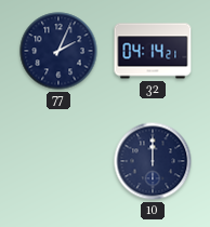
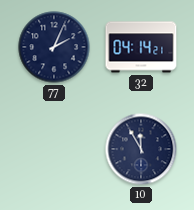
10: 12:00 -> 11:55
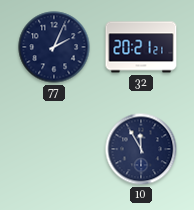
32: 04:14 -> 20:21
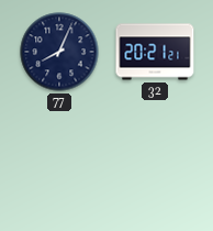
77: 2:04 -> 8:04
10: 11:55 -> none
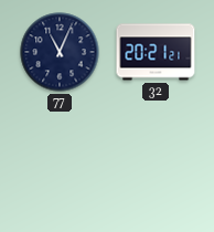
77: 8:04 -> 11:04
